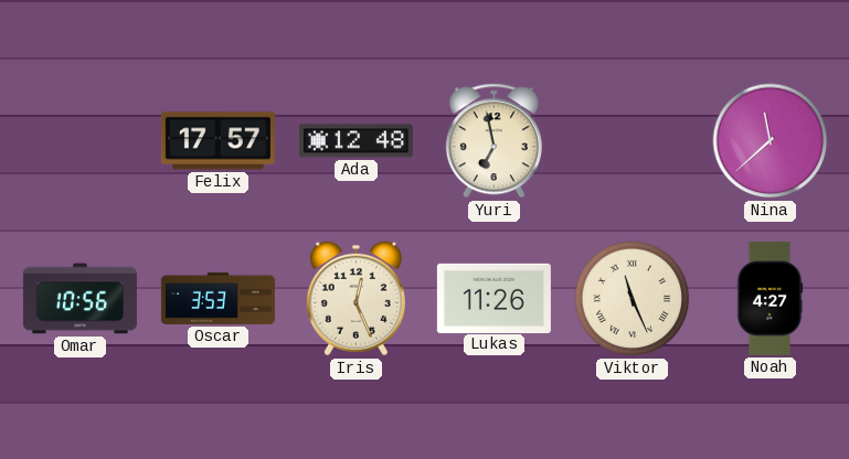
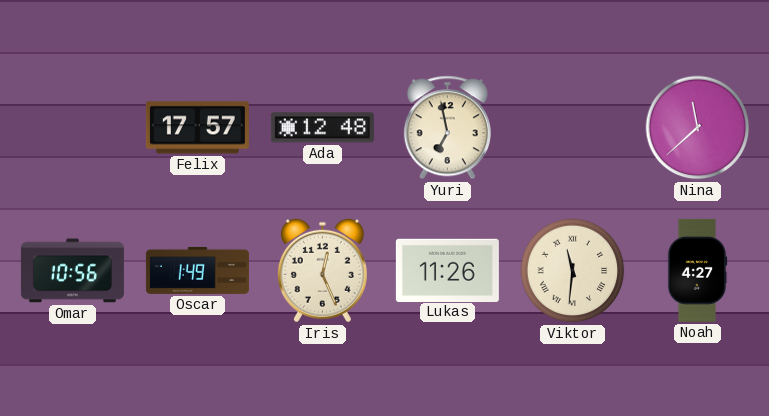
Oscar: 3:53 -> 1:49
Viktor: 11:26 -> 11:31
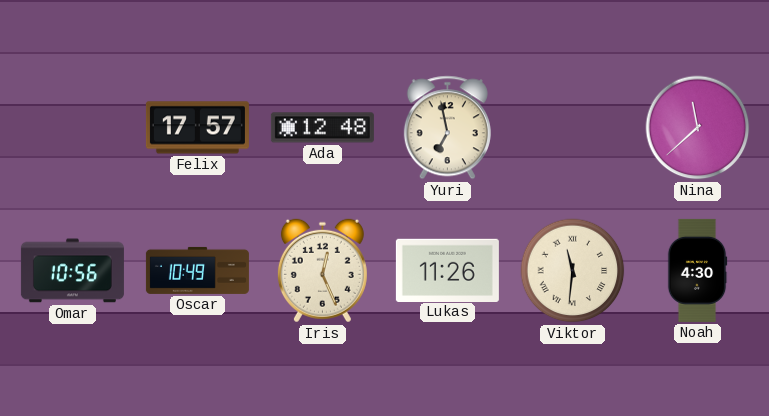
Oscar: 1:49 -> 10:49
Noah: 4:27 -> 4:30
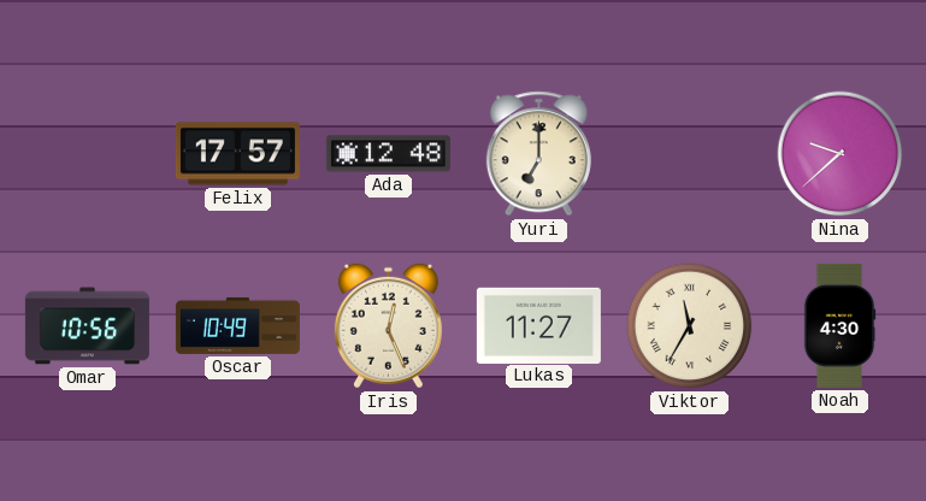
Yuri: 6:58 -> 7:00
Nina: 11:38 -> 9:38
Lukas: 11:26 -> 11:27
Viktor: 11:31 -> 11:35
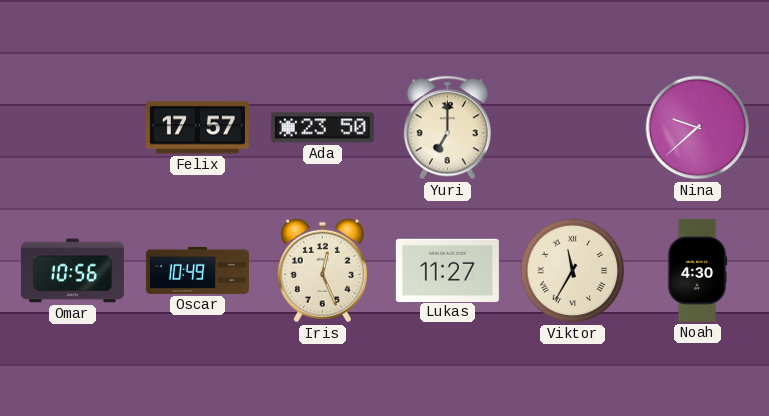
Ada: 12:48 -> 23:50
